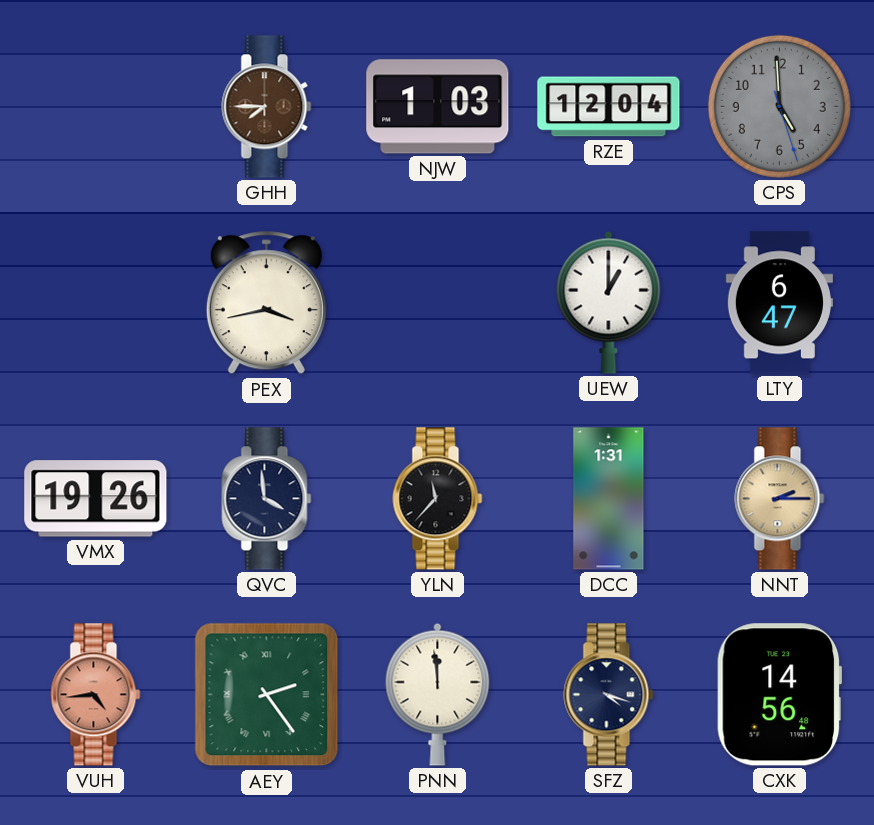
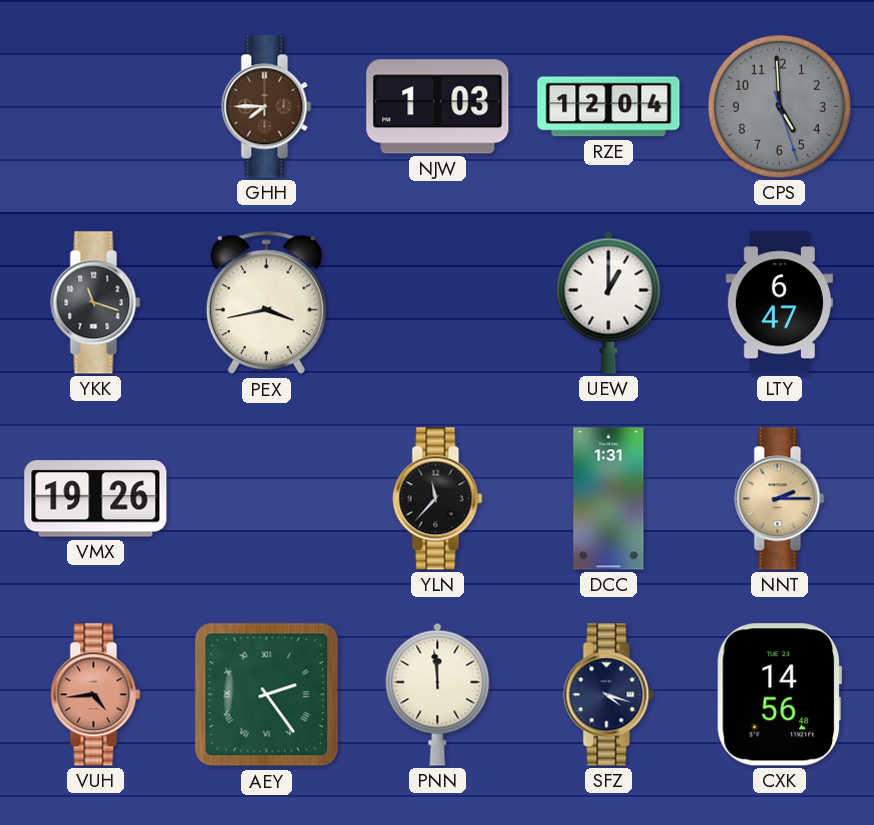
YKK: none -> 11:18
QVC: 3:59 -> none
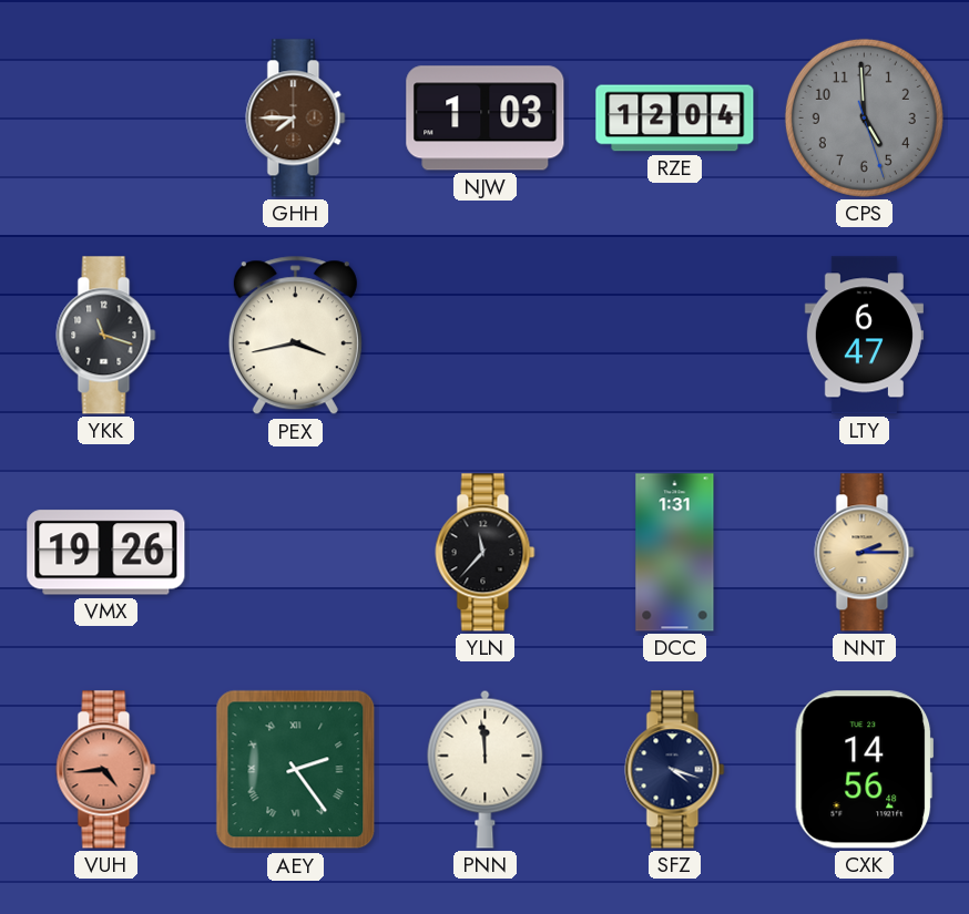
UEW: 1:00 -> none
